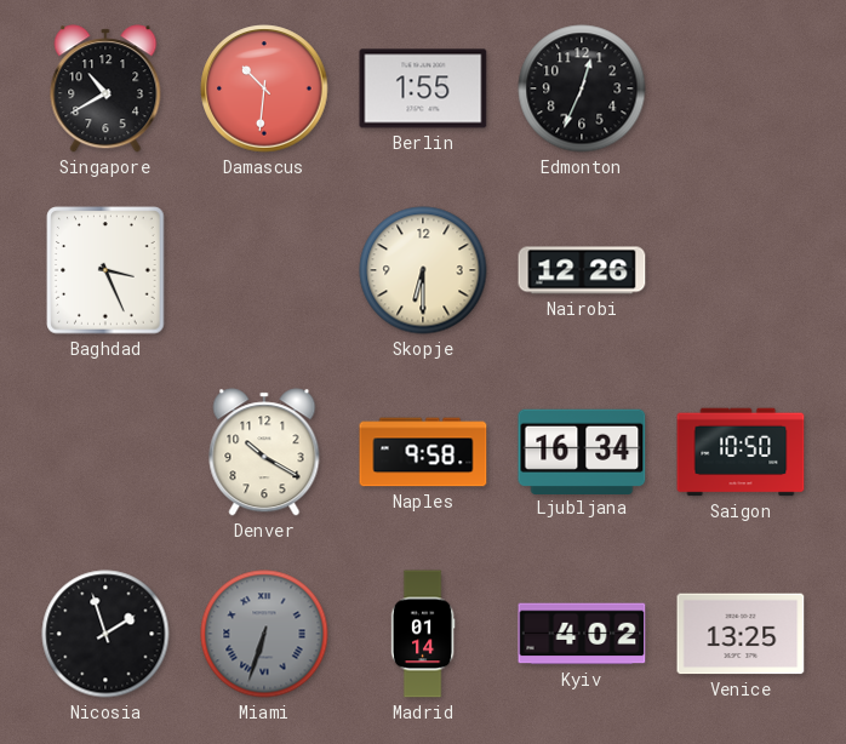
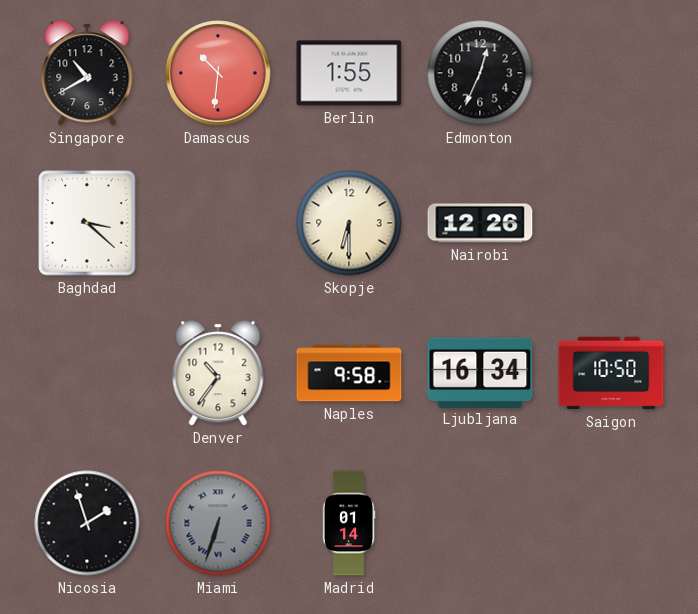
Baghdad: 3:26 -> 3:22
Denver: 10:20 -> 10:36
Kyiv: 4:02 -> none
Venice: 13:25 -> none
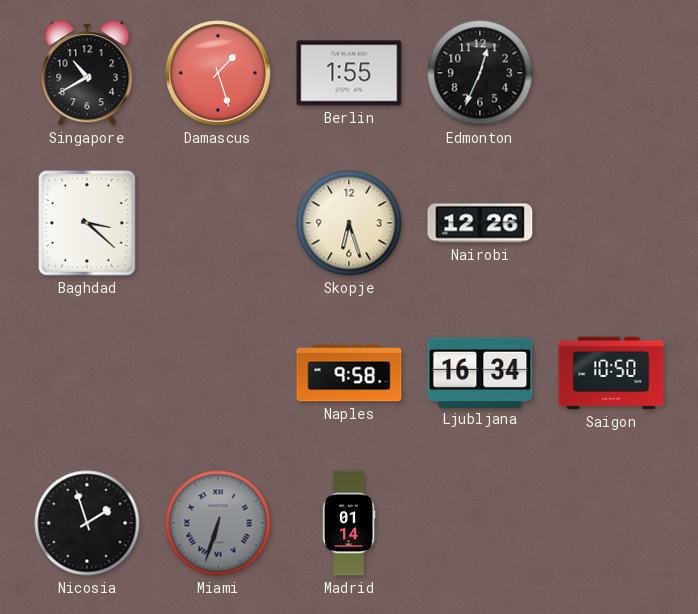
Damascus: 10:31 -> 1:27
Skopje: 6:30 -> 6:27
Denver: 10:36 -> none
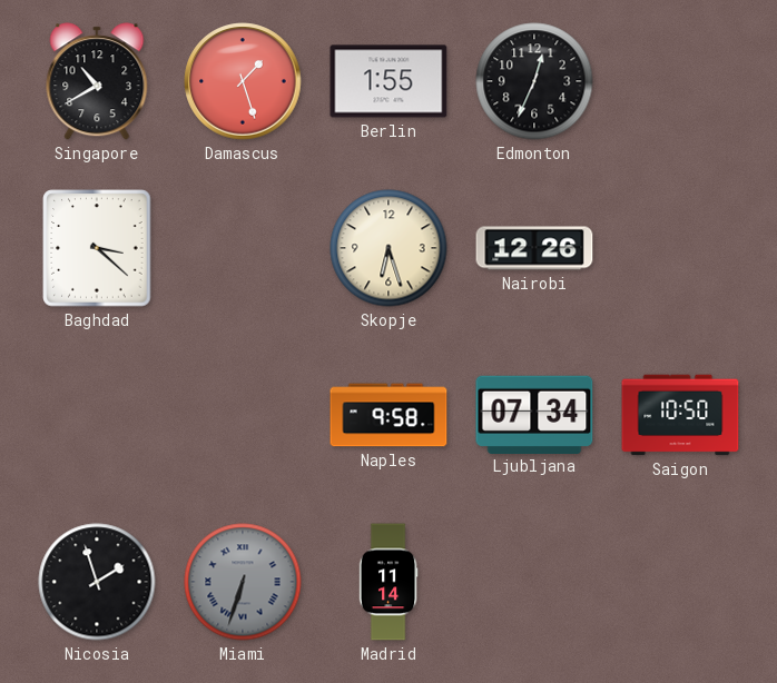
Ljubljana: 16:34 -> 07:34
Madrid: 01:14 -> 11:14
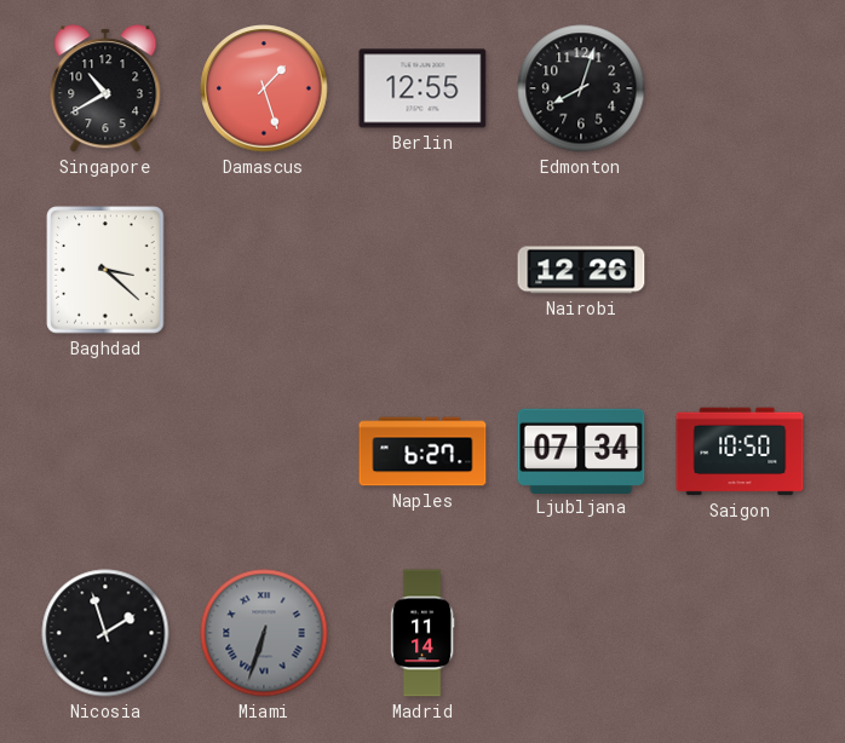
Berlin: 1:55 -> 12:55
Edmonton: 12:34 -> 8:03
Skopje: 6:27 -> none
Naples: 9:58 -> 6:27
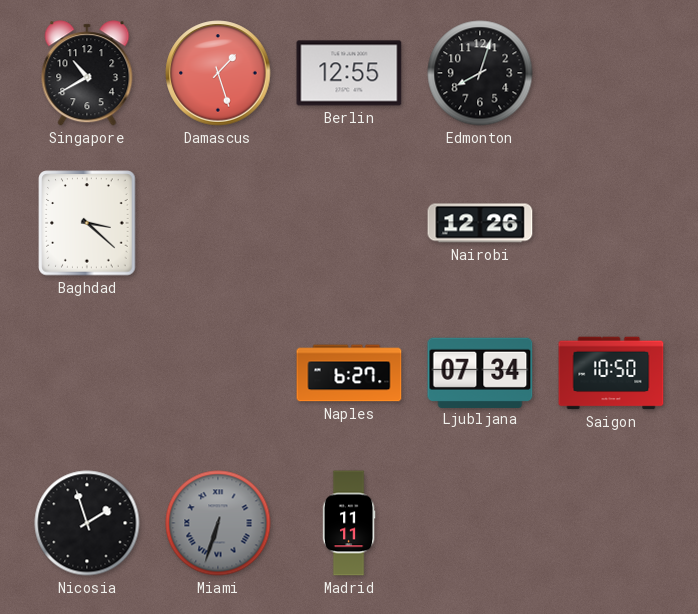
Madrid: 11:14 -> 11:11
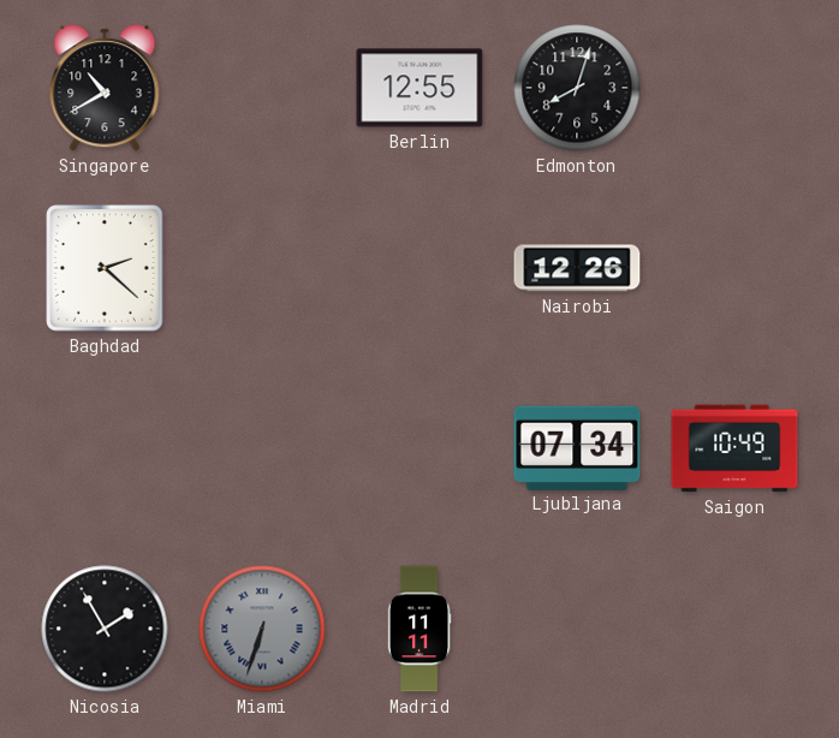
Damascus: 1:27 -> none
Baghdad: 3:22 -> 2:22
Naples: 6:27 -> none
Saigon: 10:50 -> 10:49
Nicosia: 1:57 -> 1:55
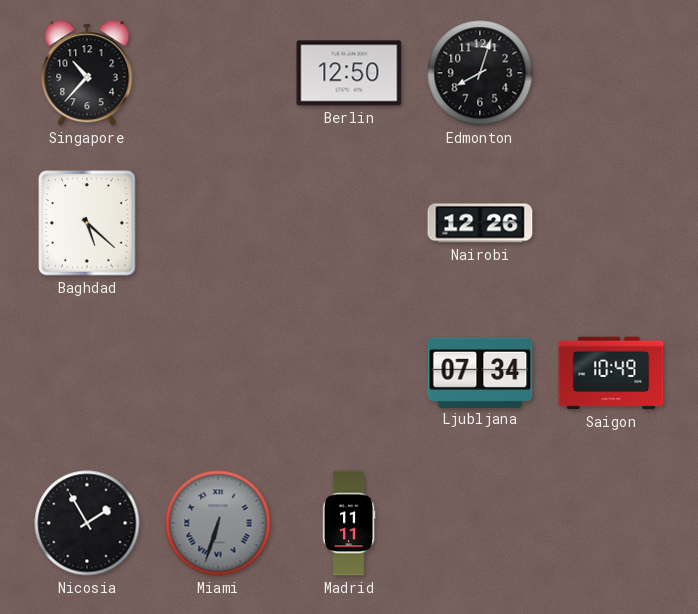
Singapore: 10:40 -> 10:37
Berlin: 12:55 -> 12:50
Baghdad: 2:22 -> 5:22
